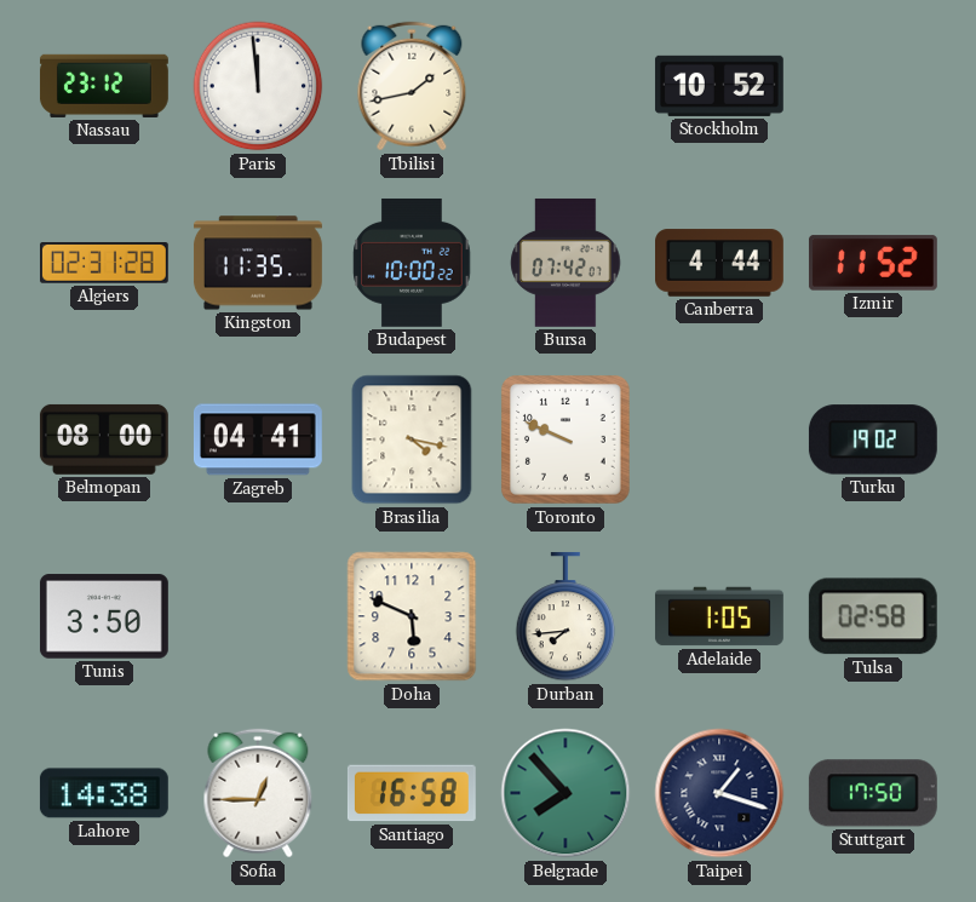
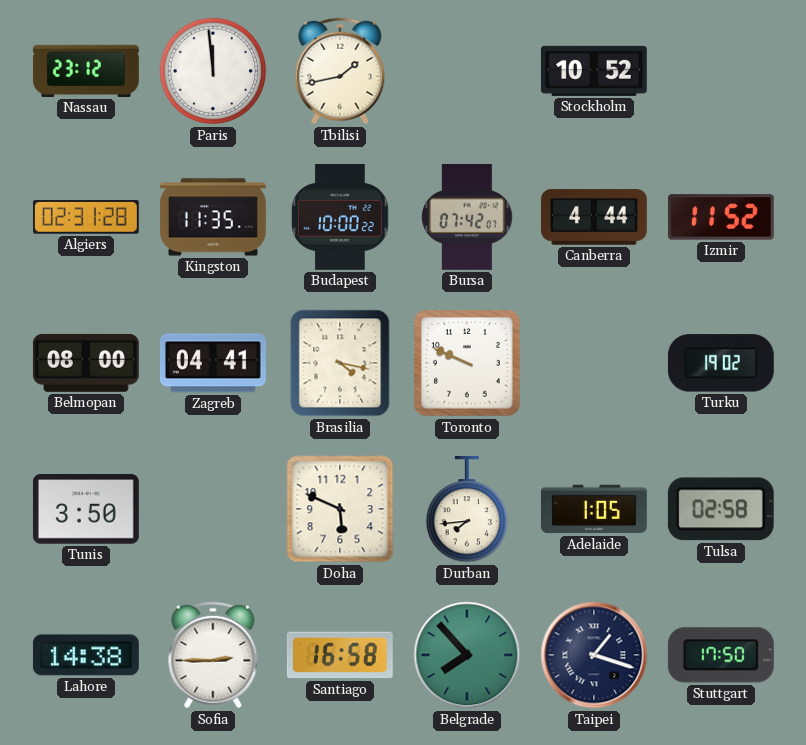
Sofia: 12:45 -> 2:45
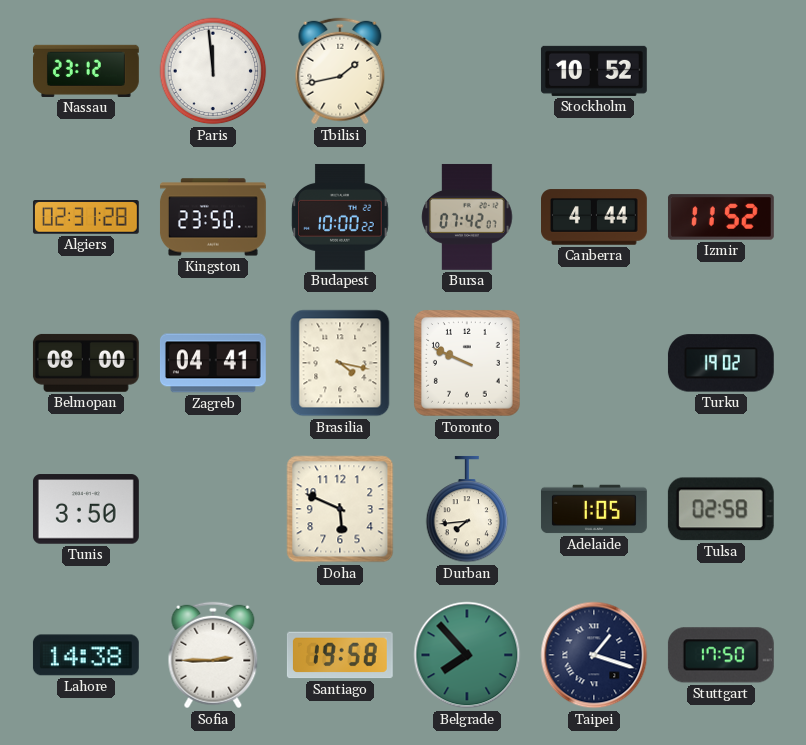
Kingston: 11:35 -> 23:50
Santiago: 16:58 -> 19:58
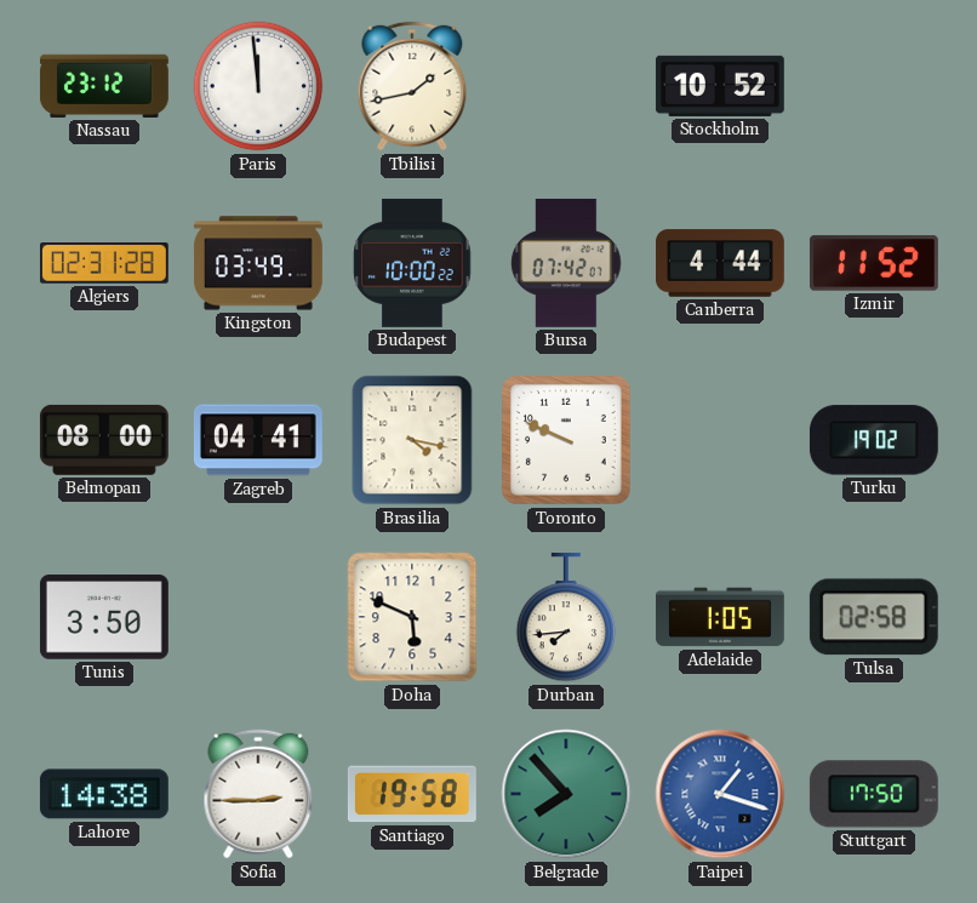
Kingston: 23:50 -> 03:49
Taipei dial: navy -> blue
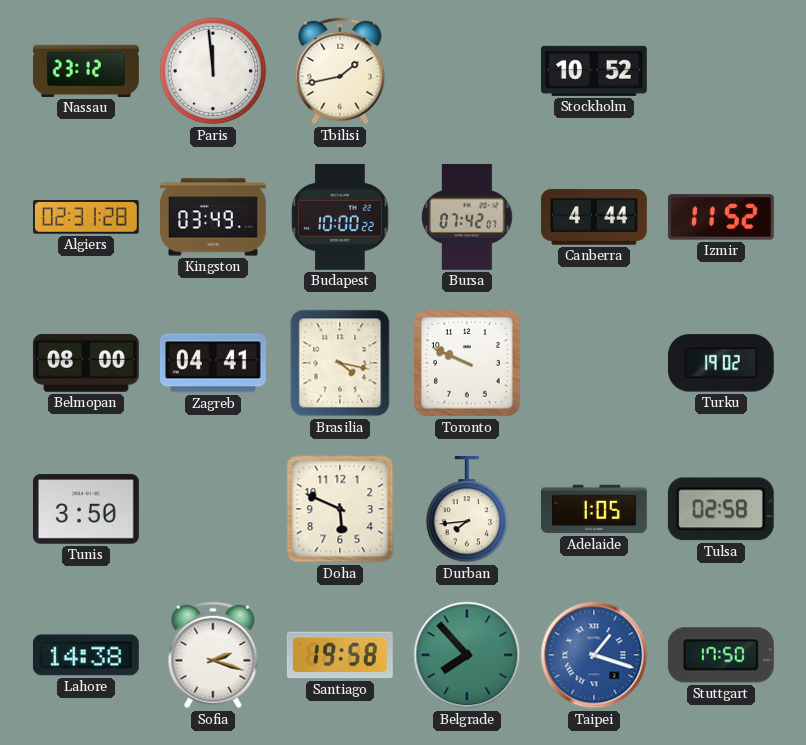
Sofia: 2:45 -> 2:18
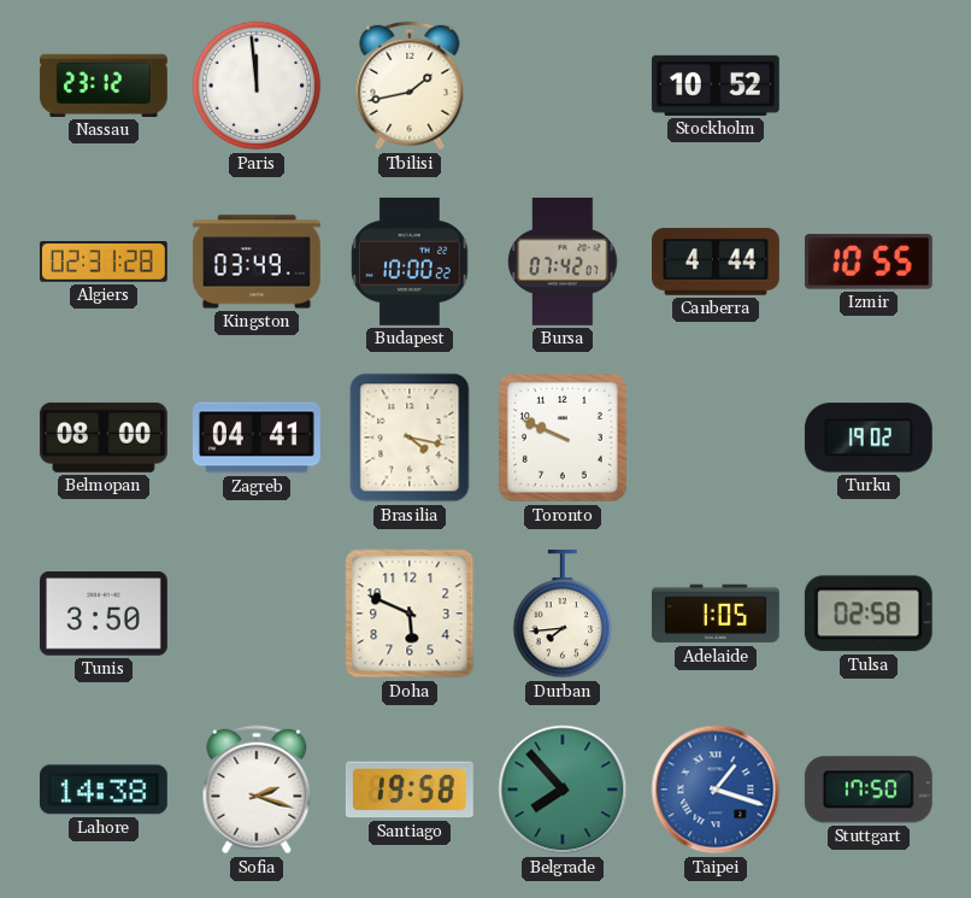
Izmir: 11:52 -> 10:55
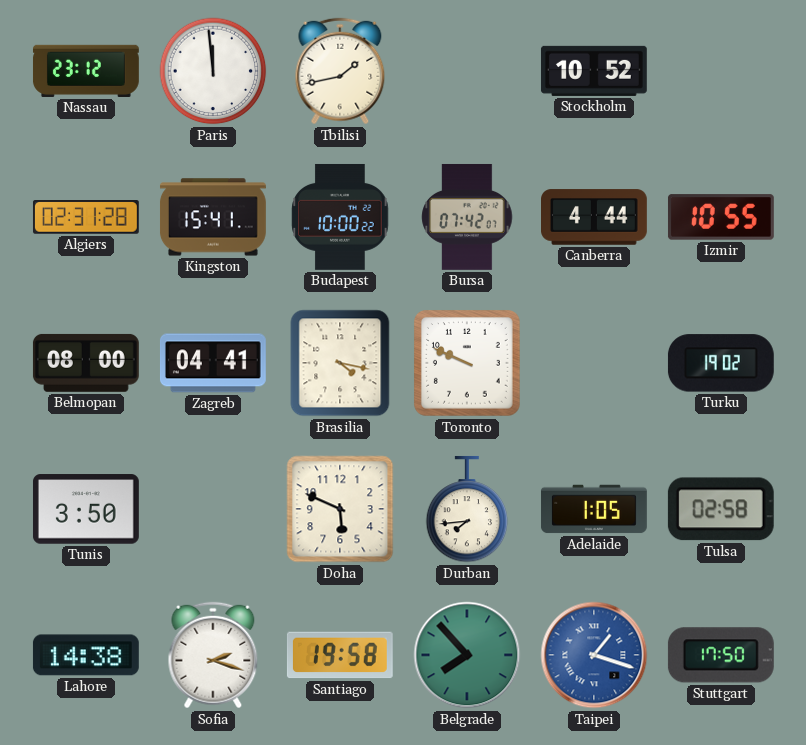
Kingston: 03:49 -> 15:41
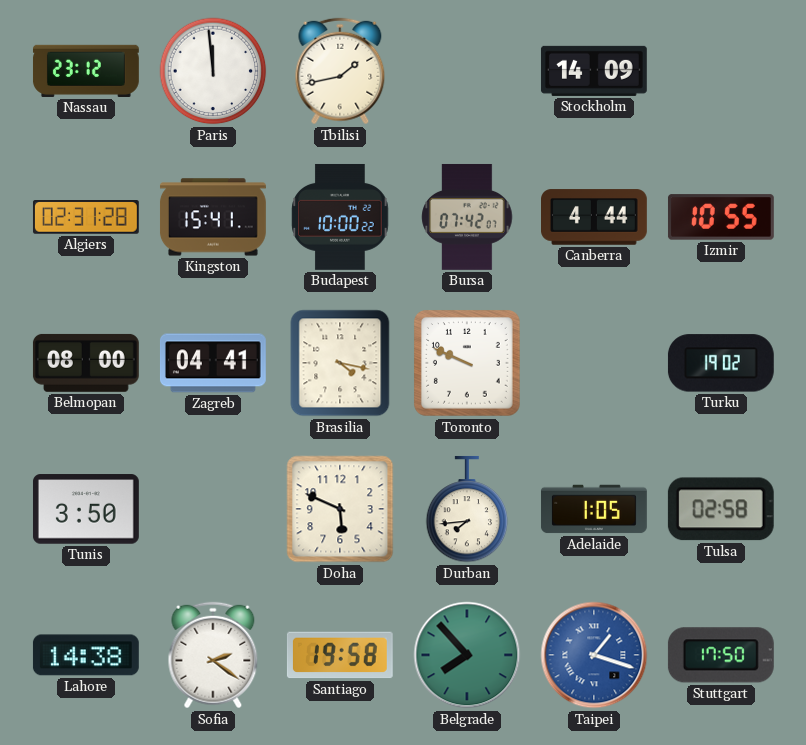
Stockholm: 10:52 -> 14:09
Sofia: 2:18 -> 2:21
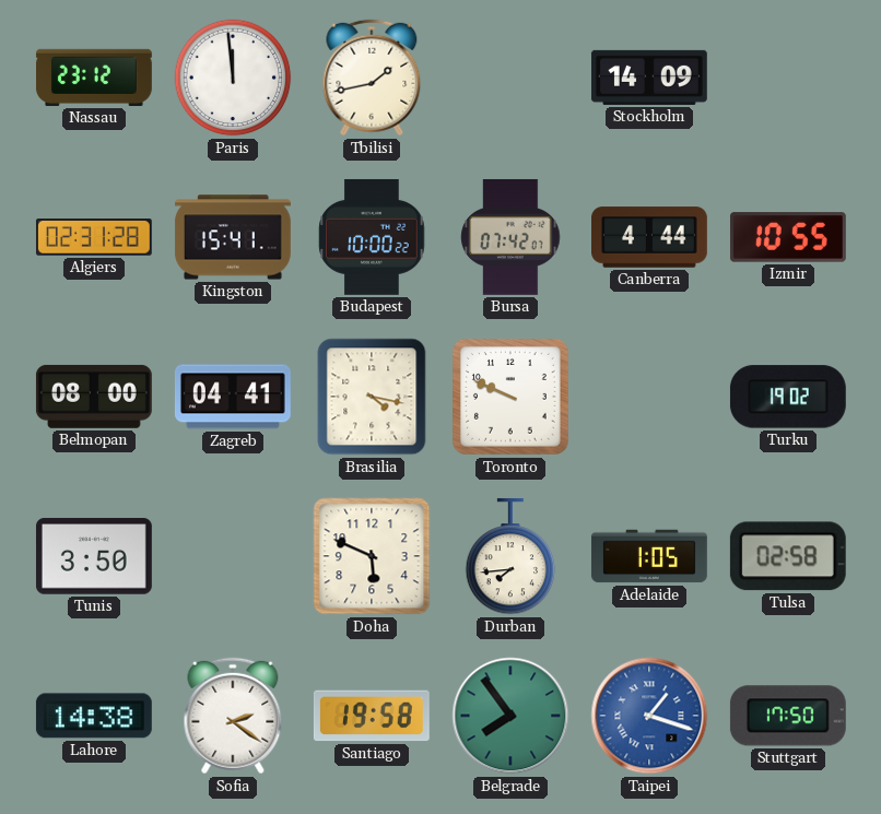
Belgrade: 7:53 -> 7:54
